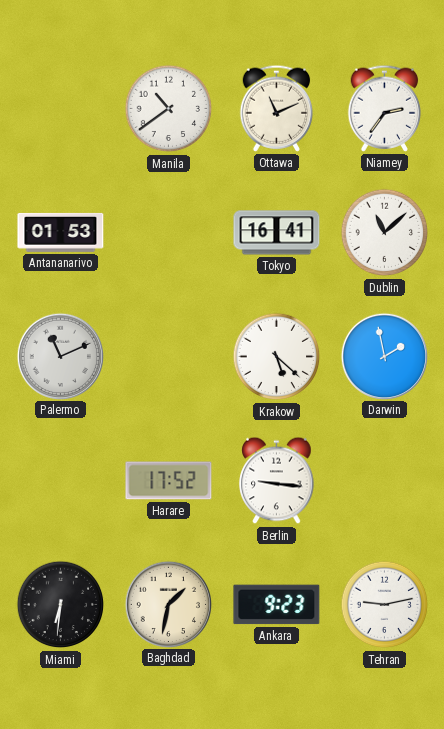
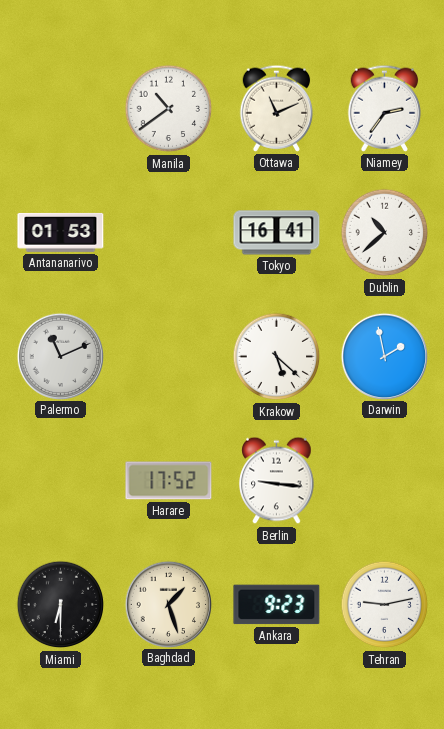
Dublin: 11:08 -> 10:38
Miami: 6:31 -> 6:30
Baghdad: 1:32 -> 1:27
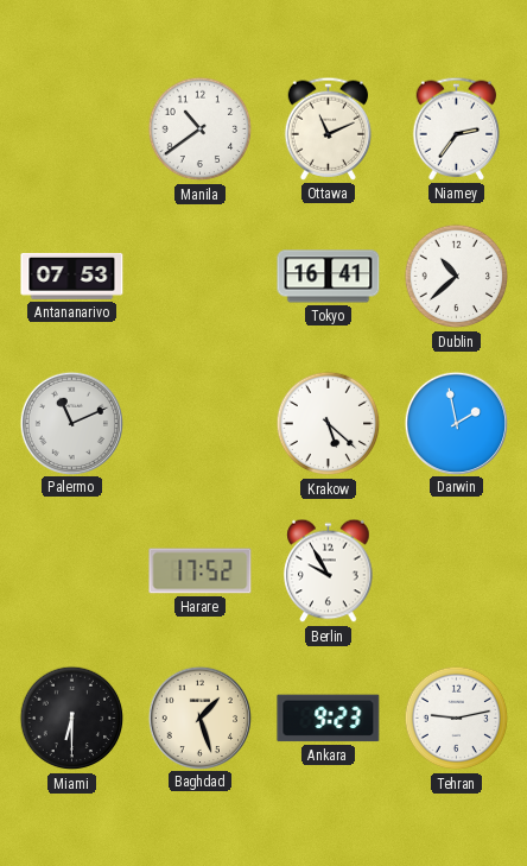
Antananarivo: 01:53 -> 07:53
Berlin: 9:16 -> 9:55
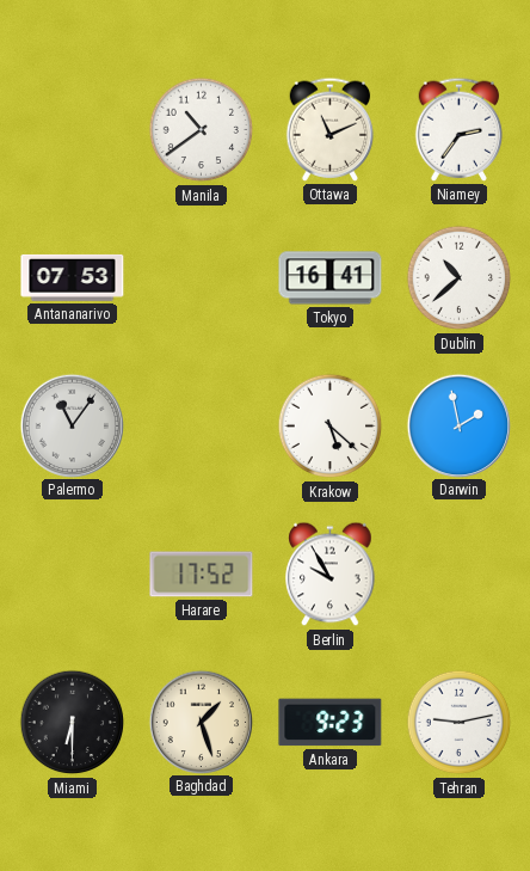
Palermo: 11:11 -> 11:06
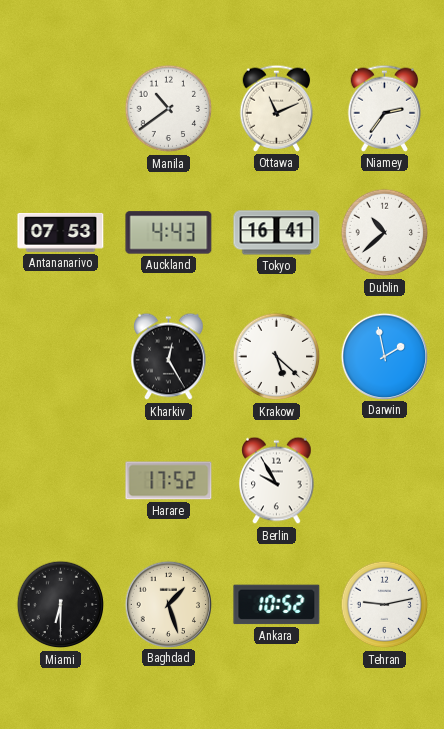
Auckland: none -> 4:43
Palermo: 11:06 -> none
Kharkiv: none -> 12:25
Ankara: 9:23 -> 10:52
